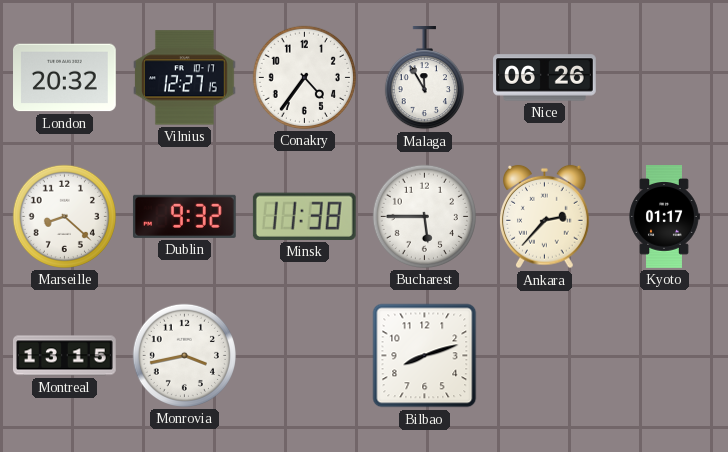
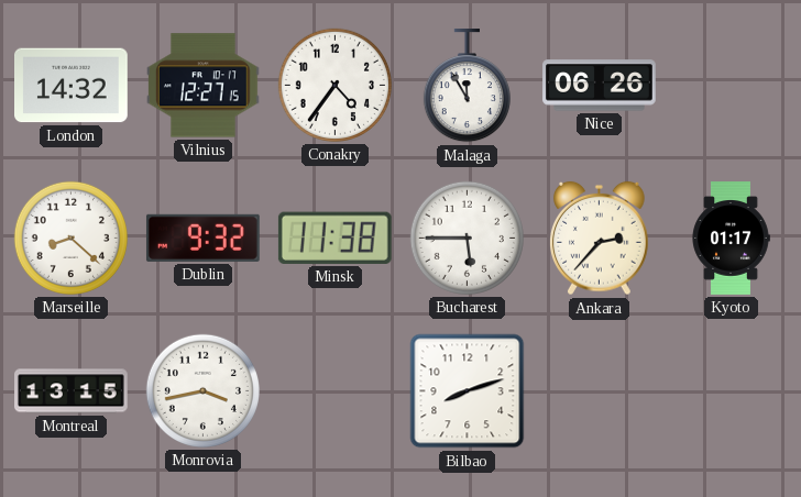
London: 20:32 -> 14:32
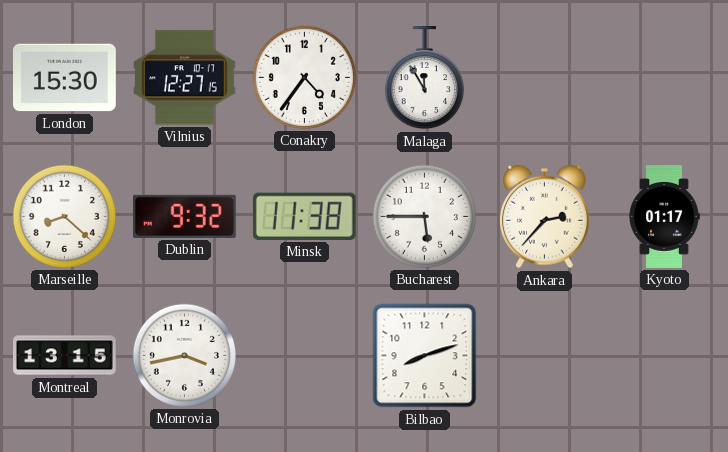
London: 14:32 -> 15:30
Nice: 06:26 -> none
